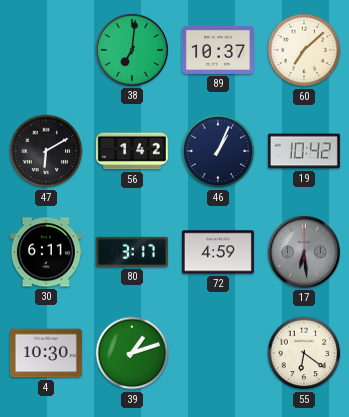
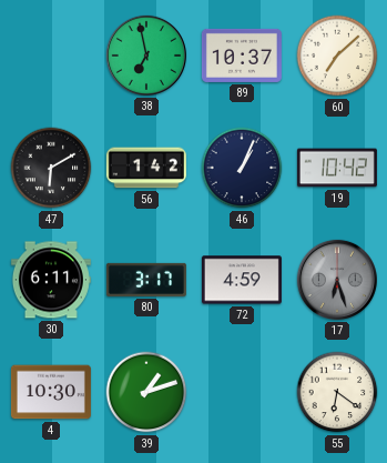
38: 7:01 -> 6:58
17: 6:29 -> 6:27
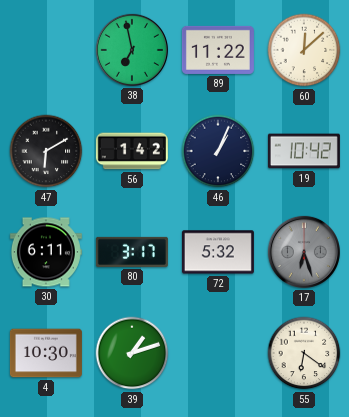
89: 10:37 -> 11:22
60: 7:08 -> 12:08
72: 4:59 -> 5:32
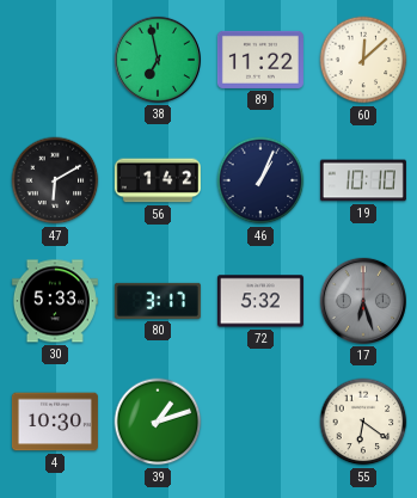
19: 10:42 -> 10:10
30: 6:11 -> 5:33
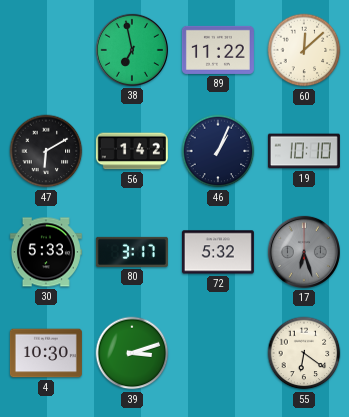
39: 1:12 -> 3:12
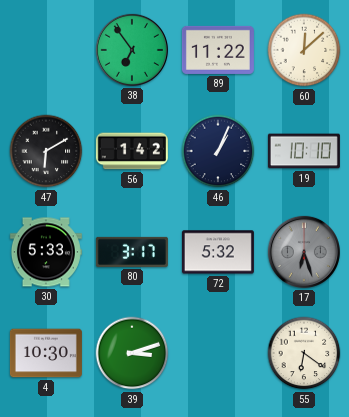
38: 6:58 -> 6:54
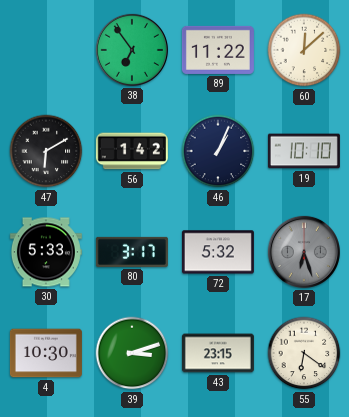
43: none -> 23:15
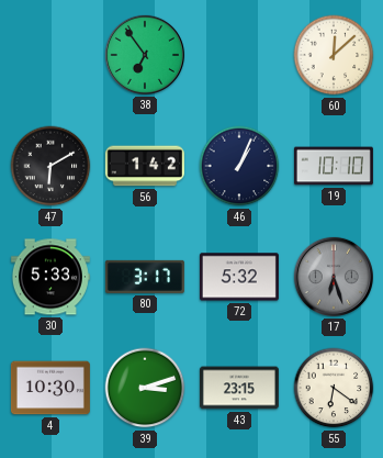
89: 11:22 -> none
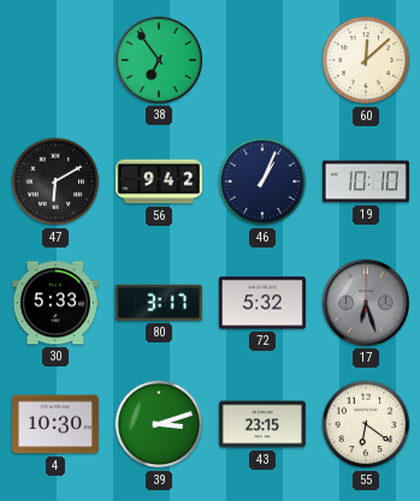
56: 1:42 -> 9:42
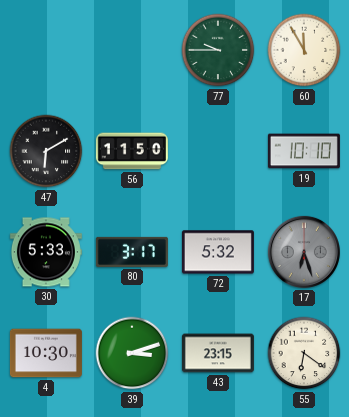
38: 6:54 -> none
77: none -> 9:45
60: 12:08 -> 11:55
56: 9:42 -> 11:50
46: 1:04 -> none
